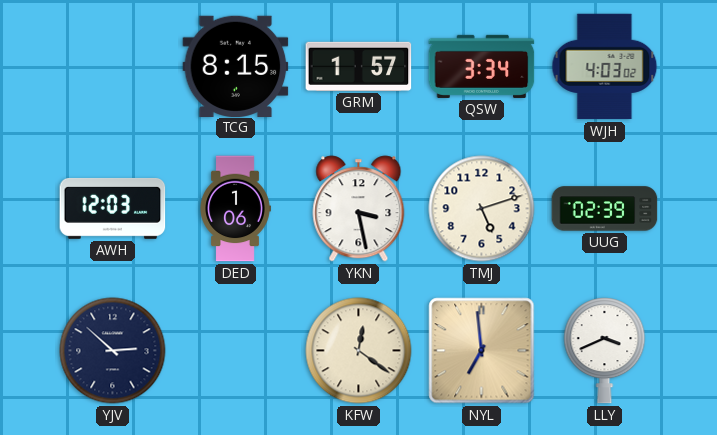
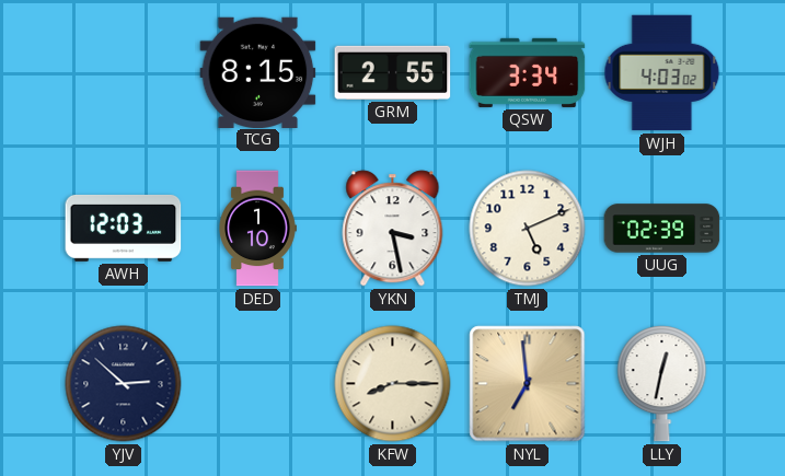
GRM: 1:57 -> 2:55
DED: 1:06 -> 1:10
TMJ: 5:12 -> 5:11
KFW: 12:21 -> 8:15
LLY: 3:41 -> 12:32
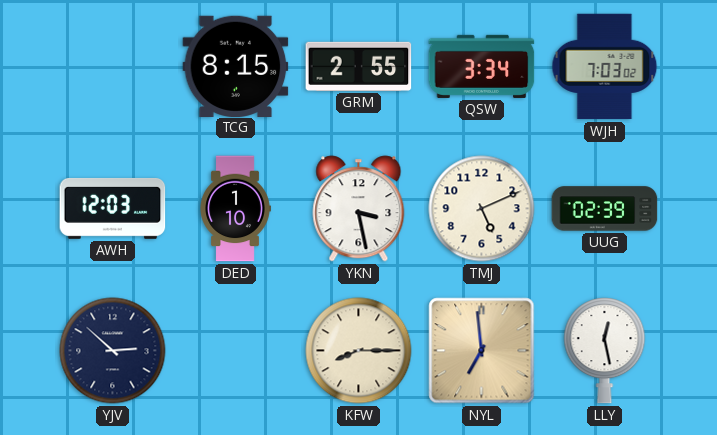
WJH: 4:03 -> 7:03
LLY: 12:32 -> 12:28
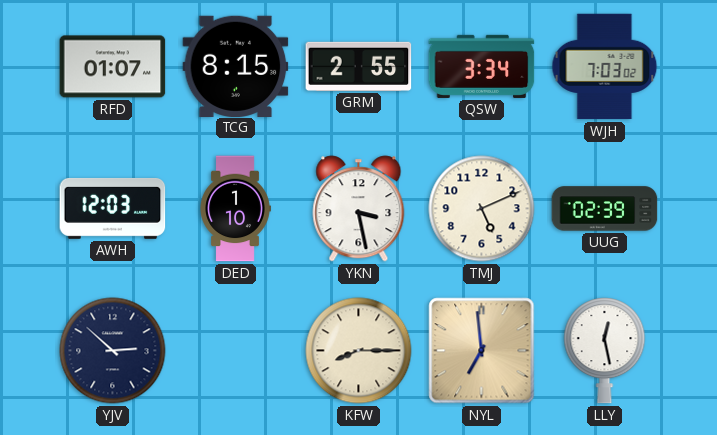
RFD: none -> 01:07
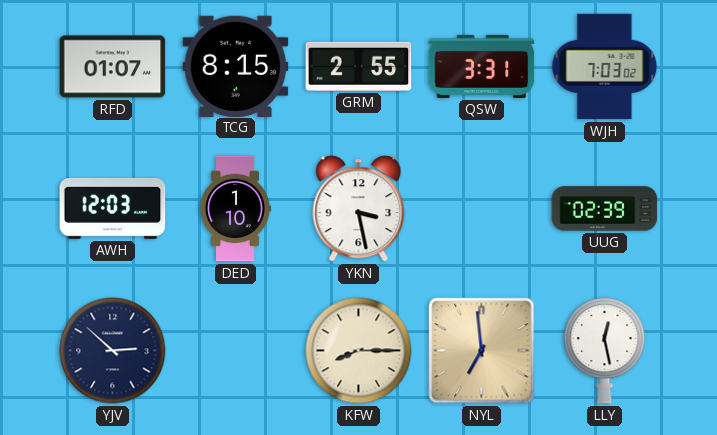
QSW: 3:34 -> 3:31
TMJ: 5:11 -> none
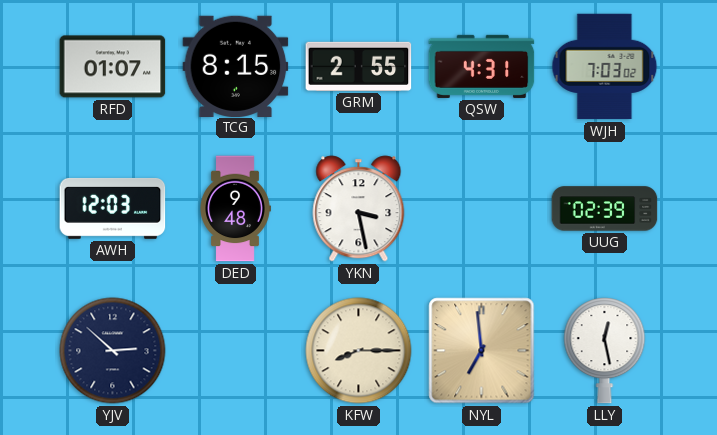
QSW: 3:31 -> 4:31
DED: 1:10 -> 9:48
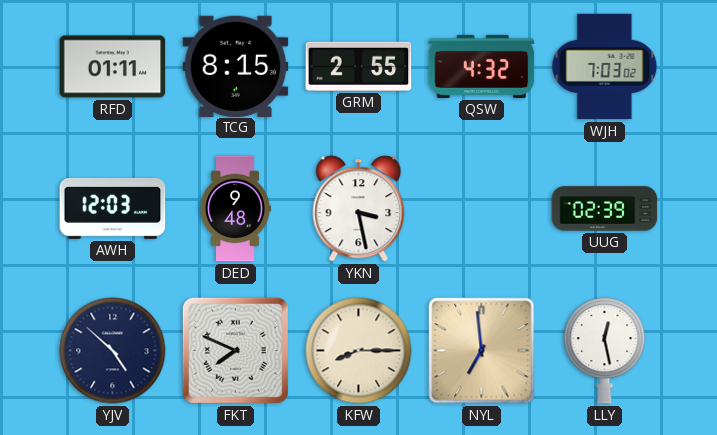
RFD: 01:07 -> 01:11
QSW: 4:31 -> 4:32
YJV: 2:52 -> 4:52
FKT: none -> 7:49
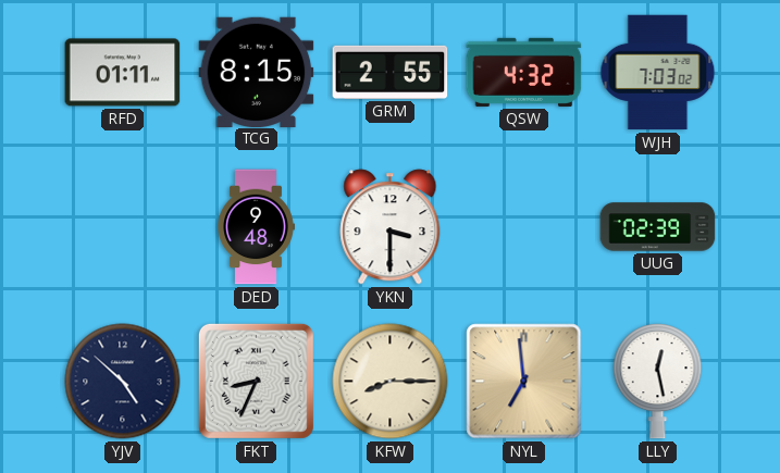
AWH: 12:03 -> none
YKN: 3:28 -> 3:30
FKT: 7:49 -> 8:34
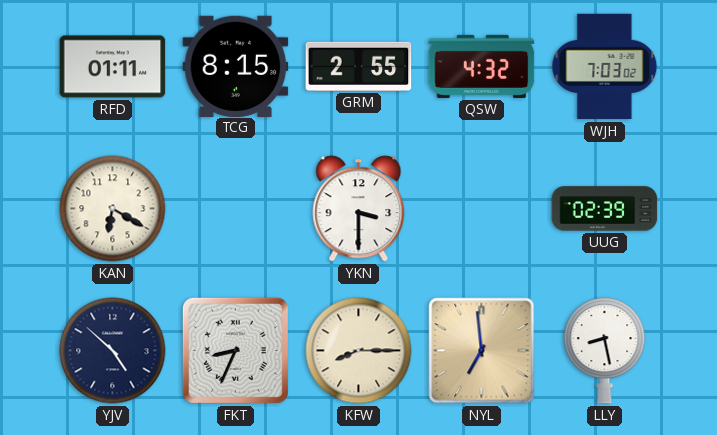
KAN: none -> 6:20
DED: 9:48 -> none
LLY: 12:28 -> 8:28
